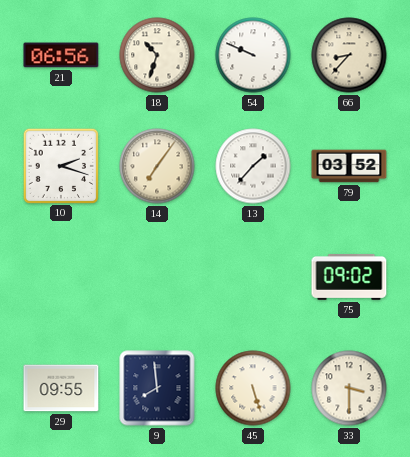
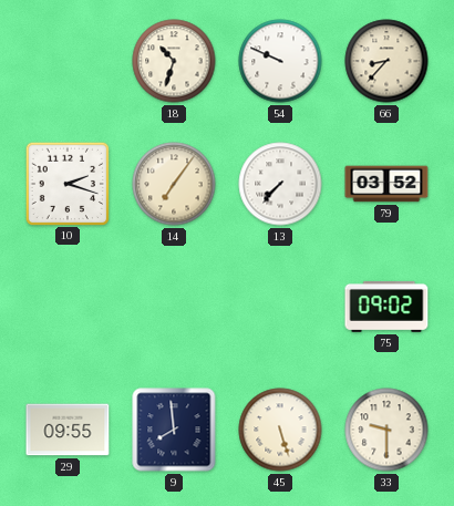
21: 06:56 -> none
13: 1:37 -> 7:37
33: 3:30 -> 9:30
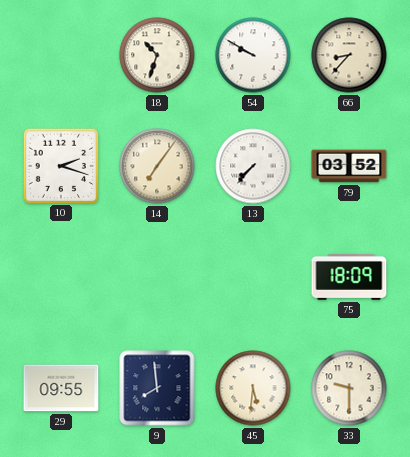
54: 9:49 -> 9:50
75: 09:02 -> 18:09
45: 5:27 -> 5:31
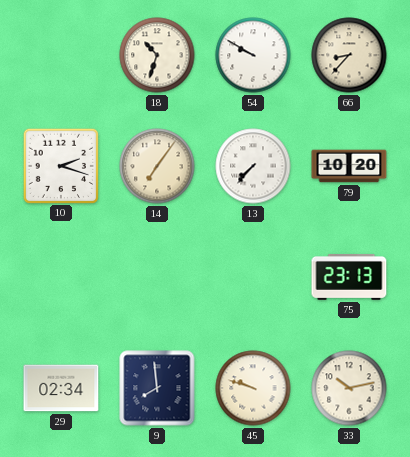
79: 03:52 -> 10:20
75: 18:09 -> 23:13
29: 09:55 -> 02:34
45: 5:31 -> 9:48
33: 9:30 -> 10:13
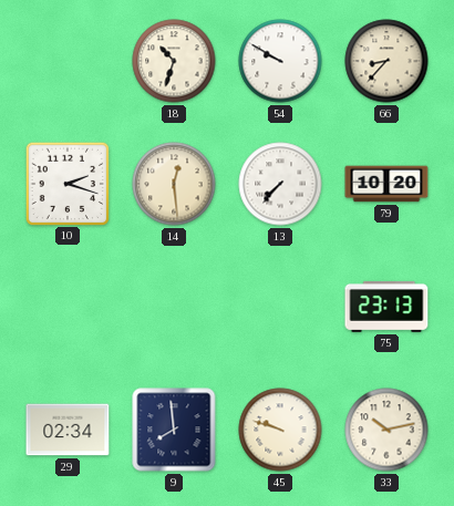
14: 7:06 -> 12:29
